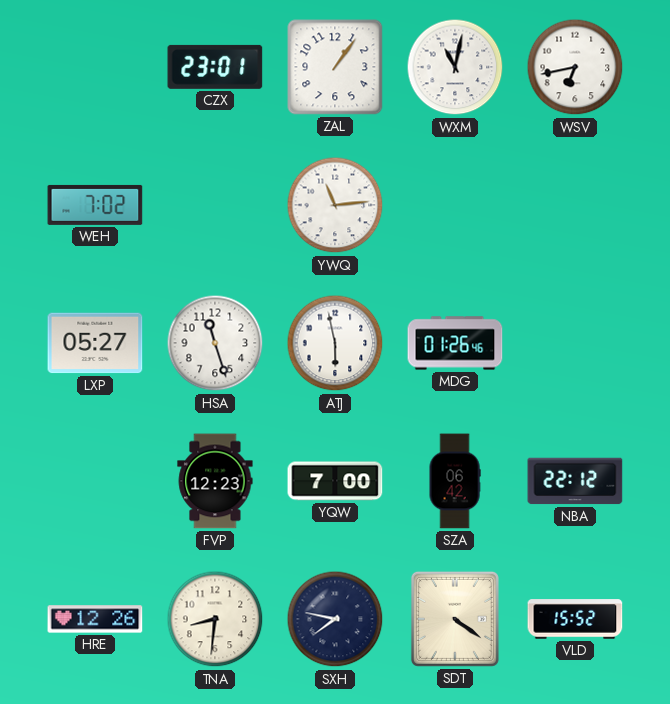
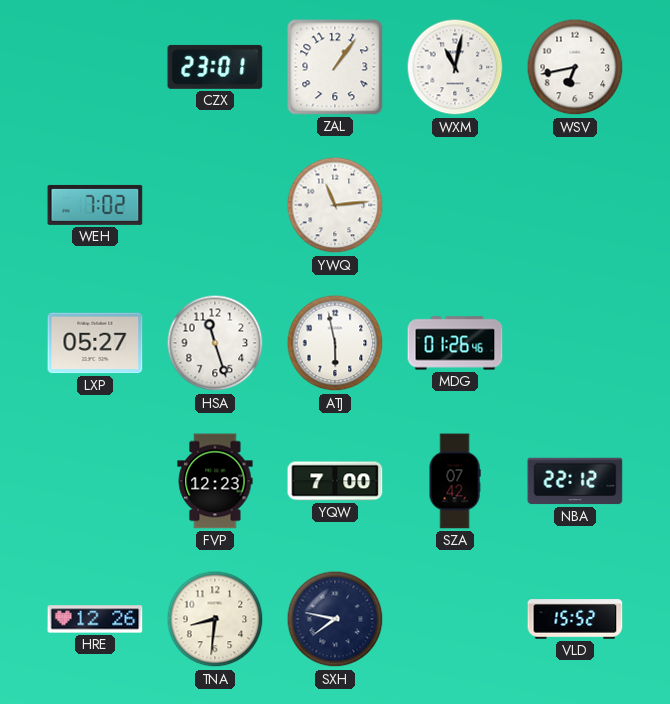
SZA: 06:42 -> 07:42
SDT: 4:21 -> none
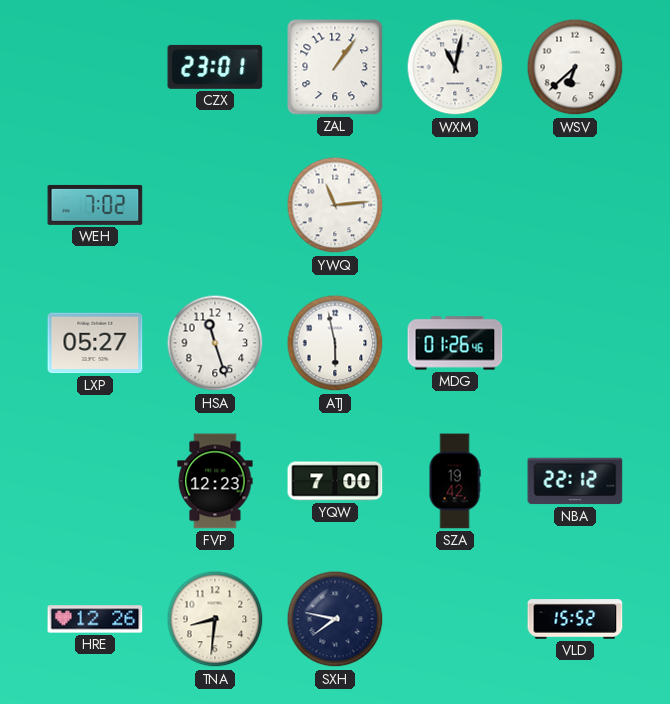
WSV: 6:43 -> 6:38
SZA: 07:42 -> 19:42
